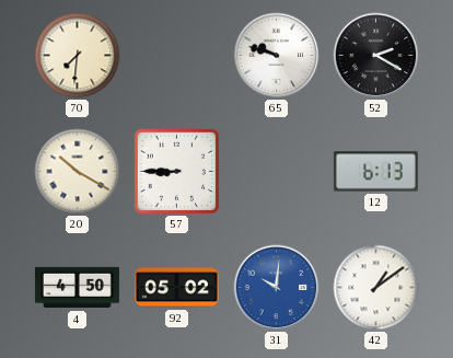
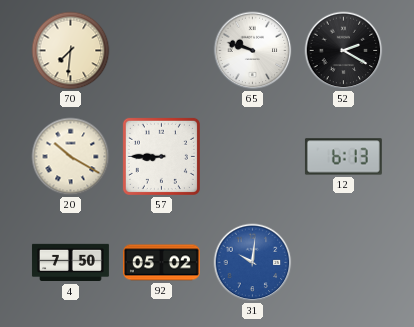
4: 4:50 -> 7:50
42: 1:09 -> none
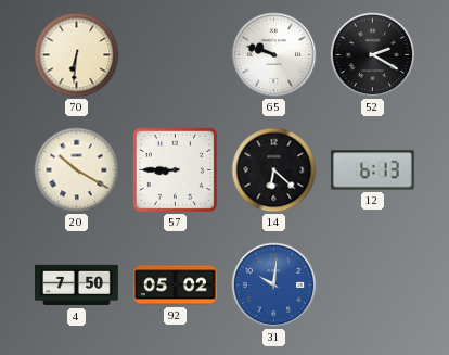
70: 7:31 -> 6:31
14: none -> 6:22
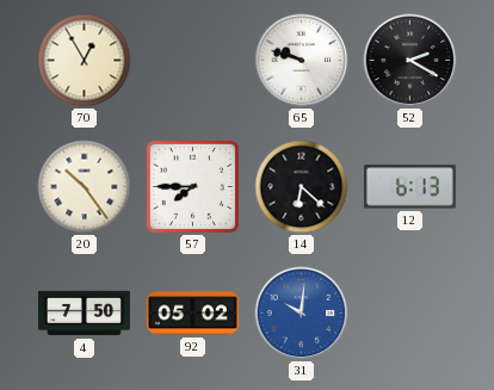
70: 6:31 -> 12:55
20: 10:20 -> 10:24
57: 8:45 -> 7:45
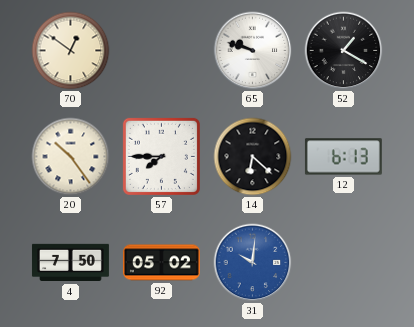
70: 12:55 -> 12:51
52: 2:20 -> 1:20
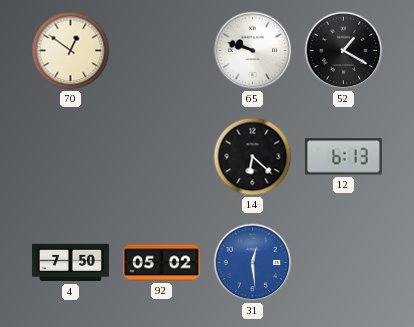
20: 10:24 -> none
57: 7:45 -> none
31: 10:01 -> 12:29
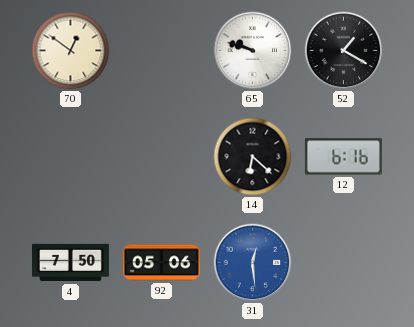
12: 6:13 -> 6:16
92: 05:02 -> 05:06
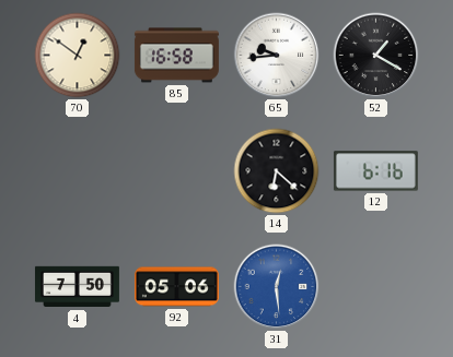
85: none -> 16:58
65: 9:48 -> 9:44
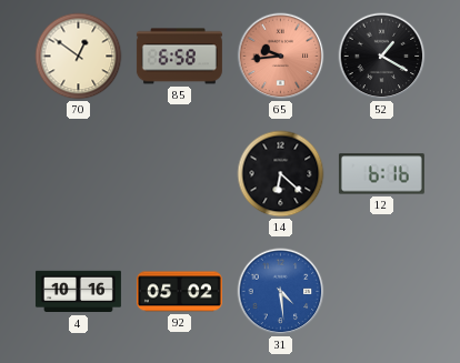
85: 16:58 -> 6:58
65 dial: white -> salmon
4: 7:50 -> 10:16
92: 05:06 -> 05:02
31: 12:29 -> 4:29
